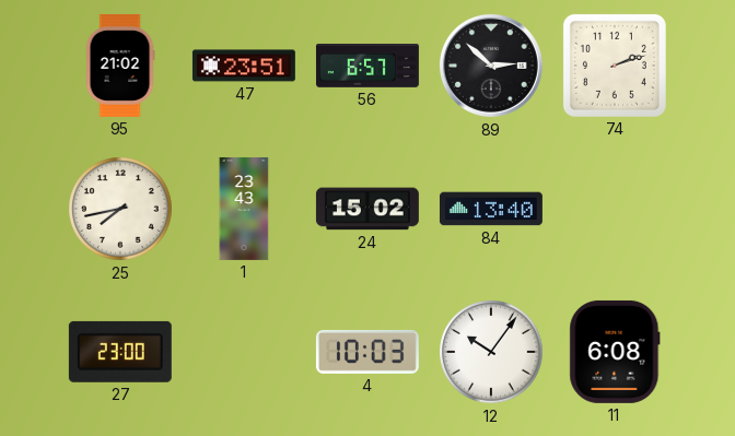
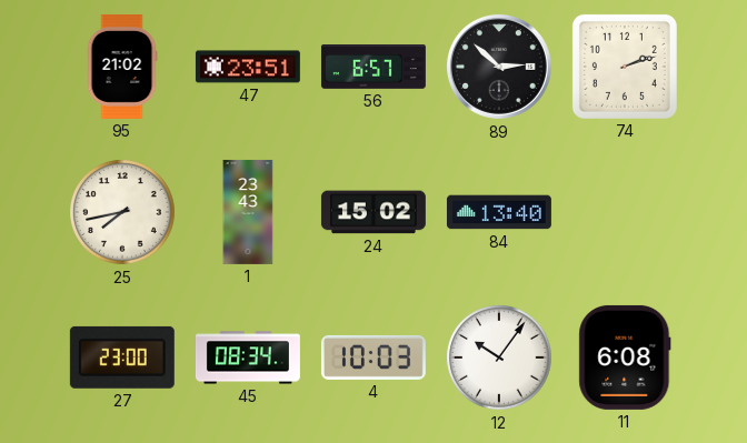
45: none -> 08:34
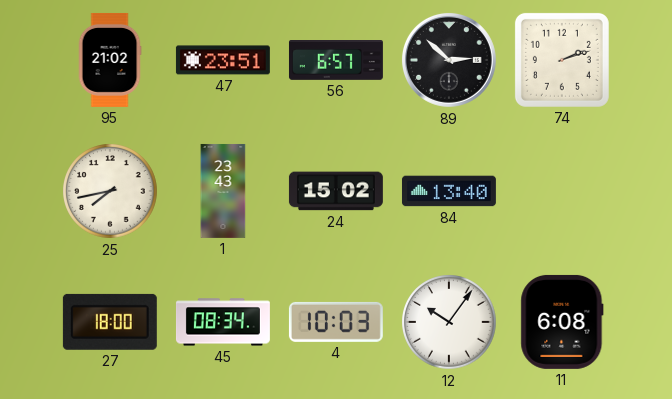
27: 23:00 -> 18:00
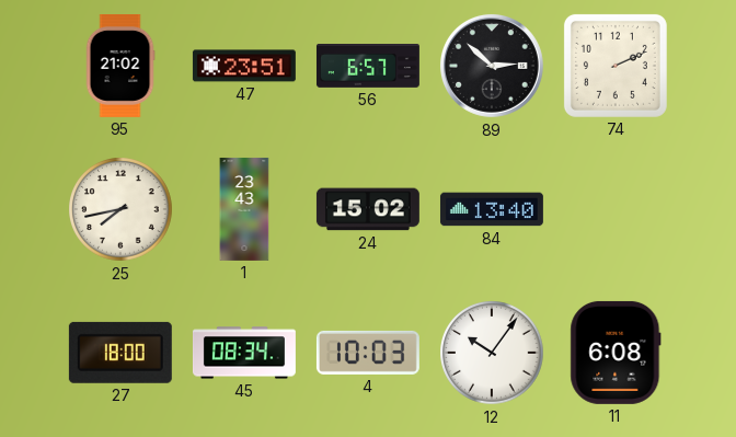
74: 2:12 -> 2:11
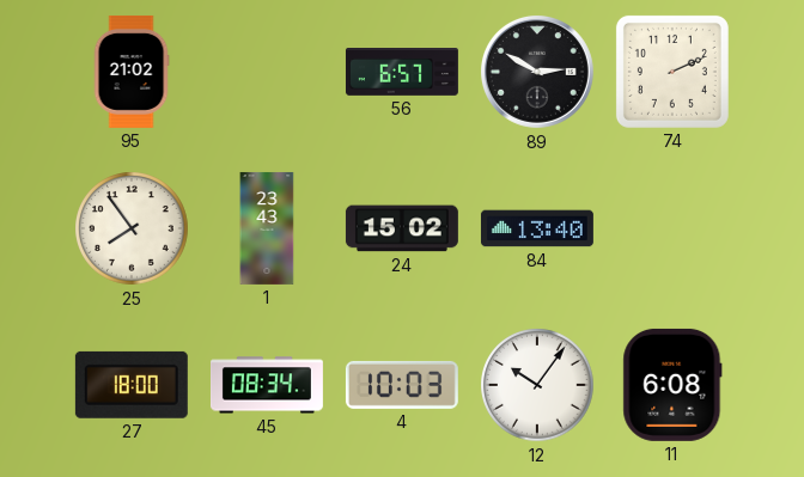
47: 23:51 -> none
89: 2:52 -> 2:50
25: 7:43 -> 7:54
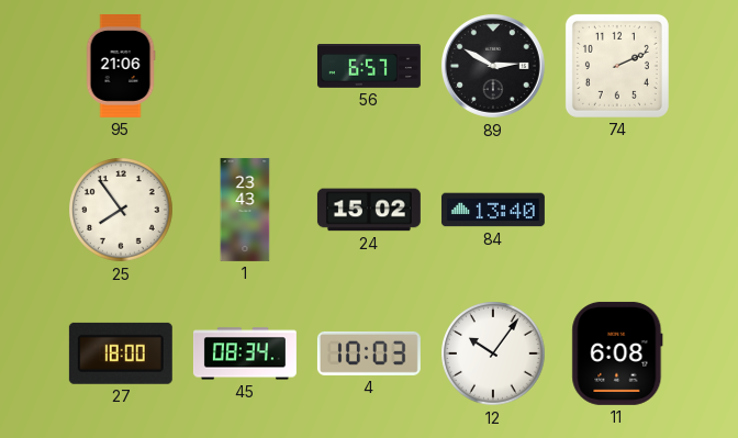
95: 21:02 -> 21:06
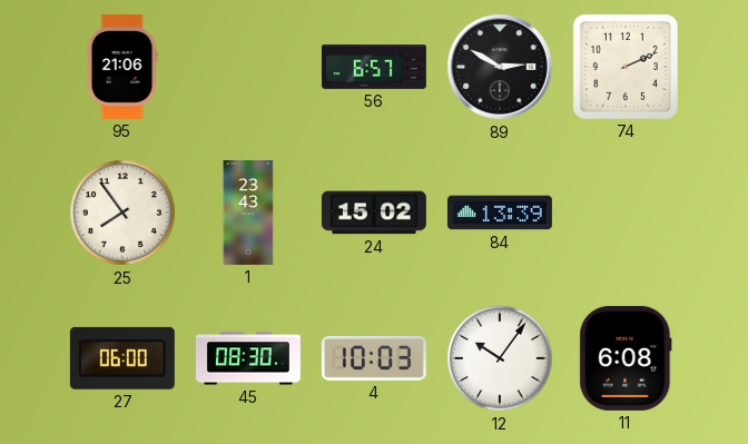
84: 13:40 -> 13:39
27: 18:00 -> 06:00
45: 08:34 -> 08:30
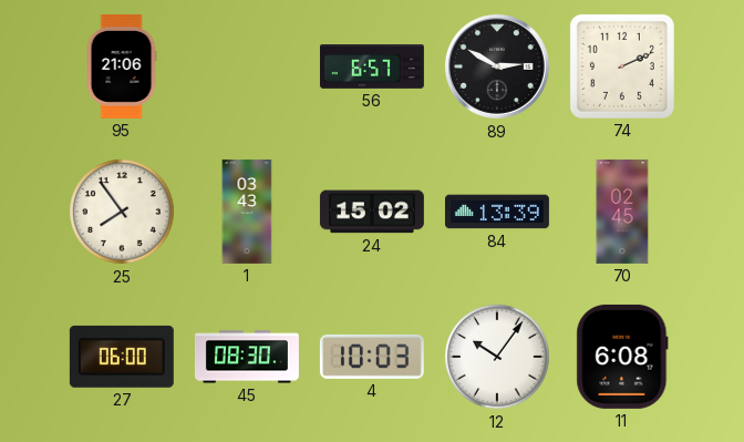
1: 23:43 -> 03:43
70: none -> 02:45
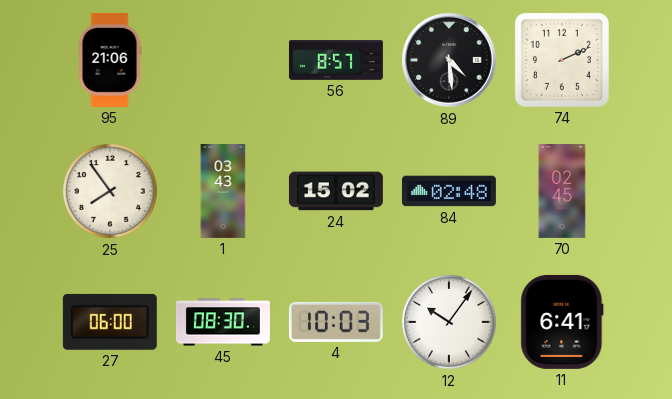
56: 6:57 -> 8:57
89: 2:50 -> 4:29
84: 13:39 -> 02:48
11: 6:08 -> 6:41
